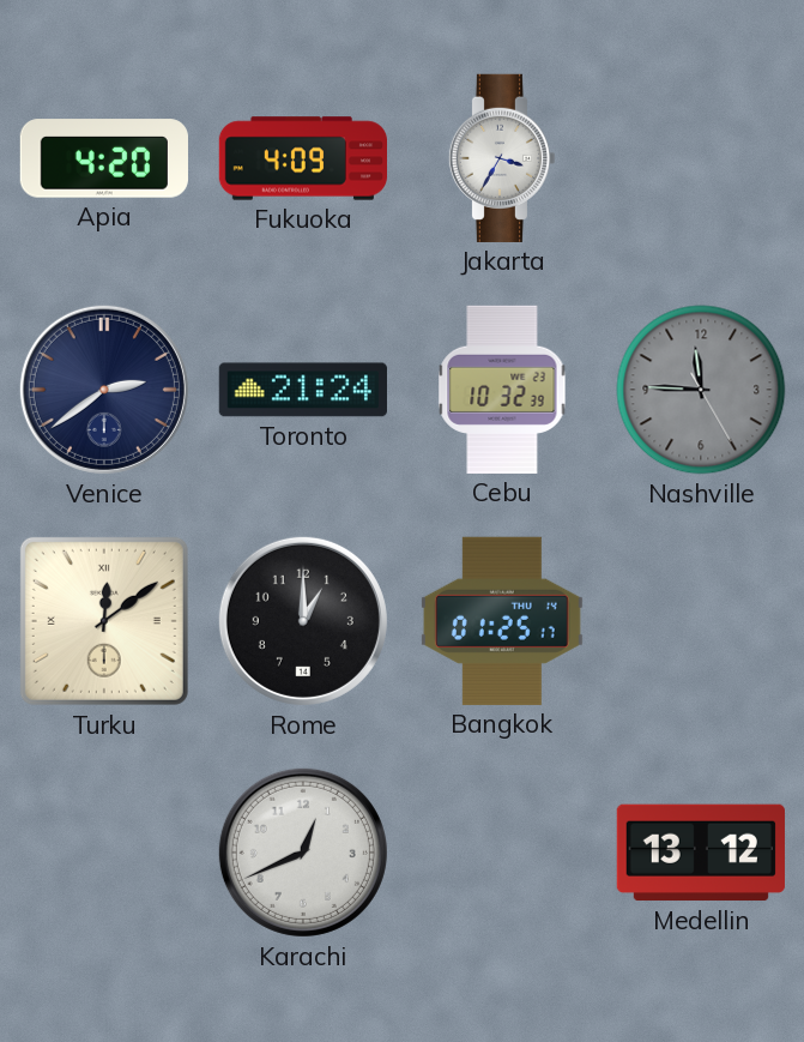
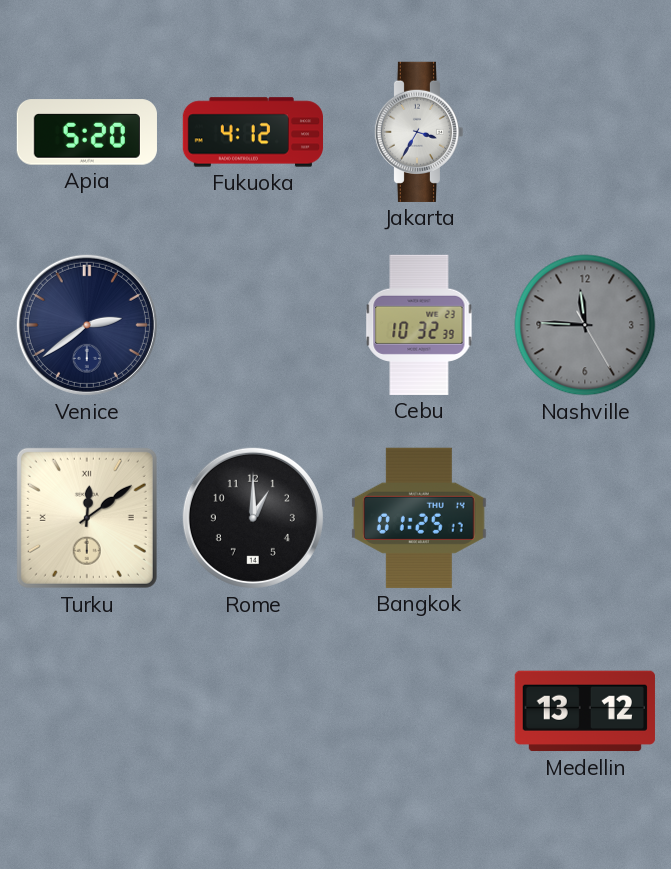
Apia: 4:20 -> 5:20
Fukuoka: 4:09 -> 4:12
Toronto: 21:24 -> none
Karachi: 12:41 -> none
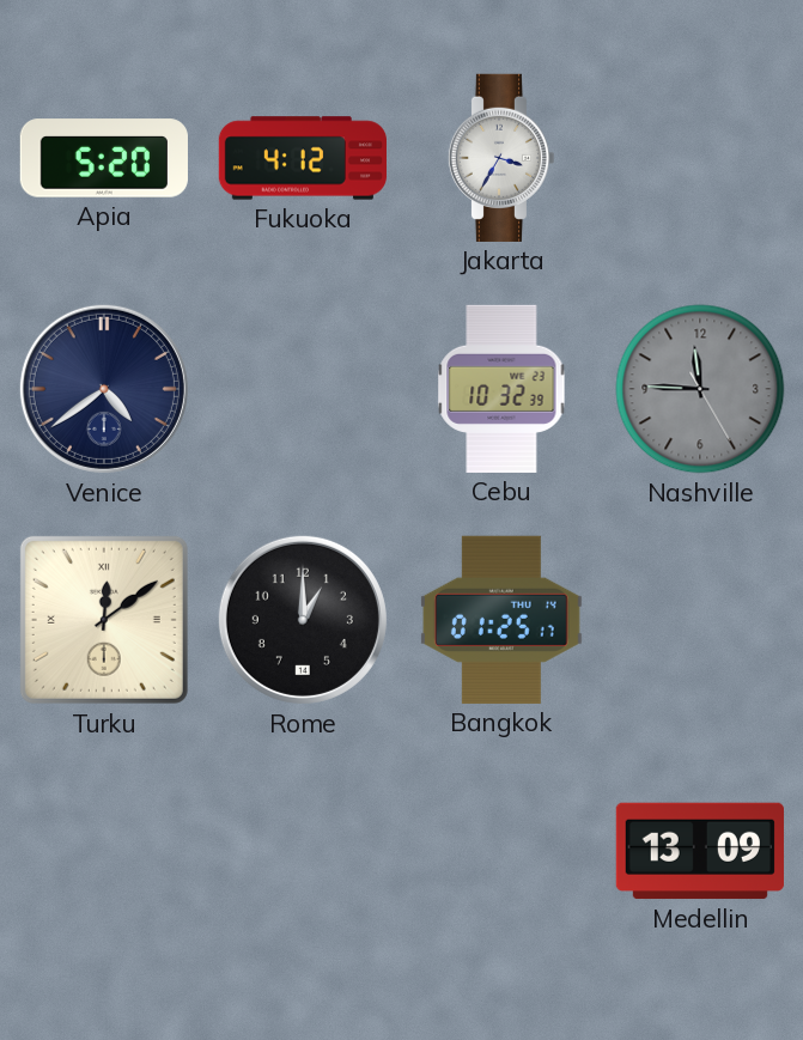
Venice: 2:39 -> 4:39
Medellin: 13:12 -> 13:09
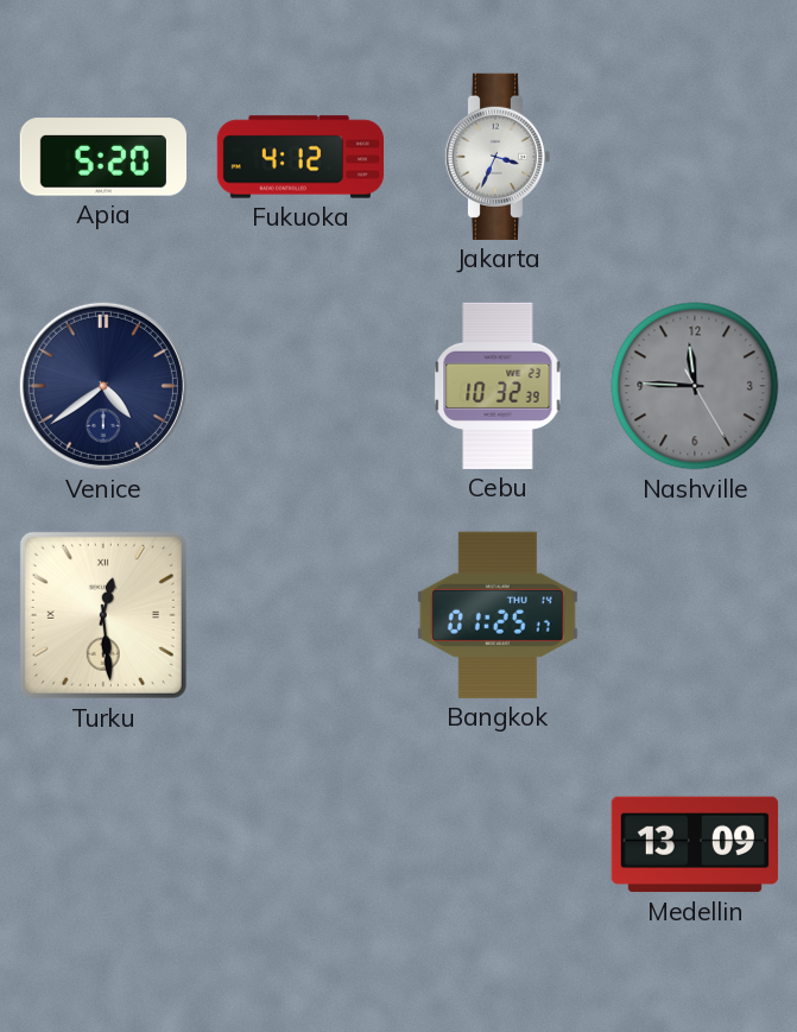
Jakarta: 3:35 -> 3:34
Turku: 12:09 -> 12:29
Rome: 1:00 -> none
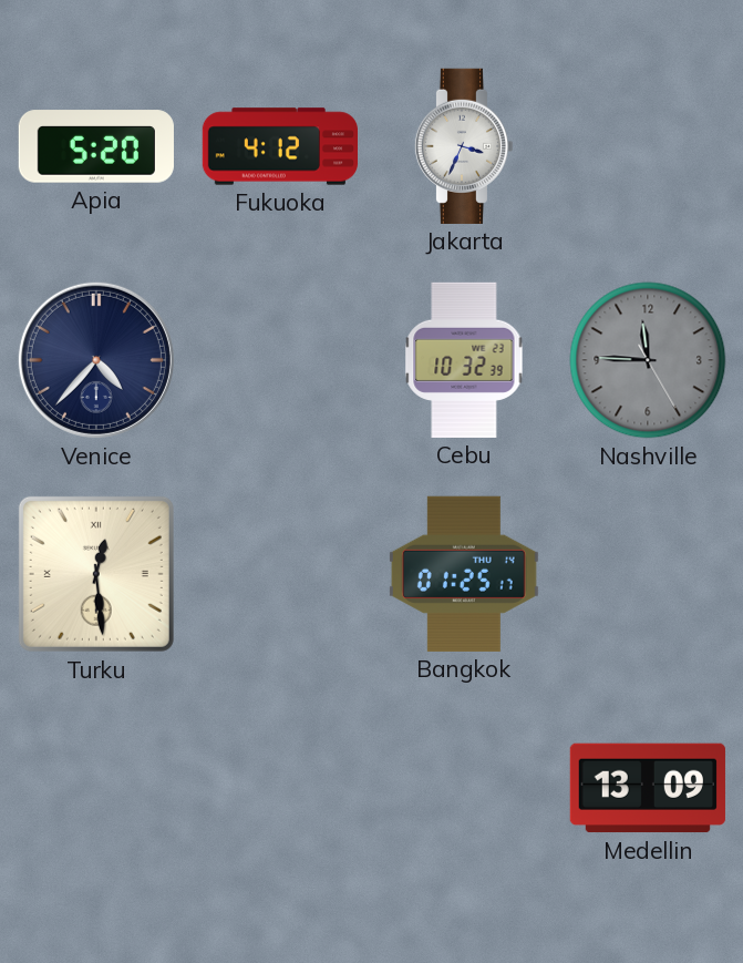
Venice: 4:39 -> 4:37
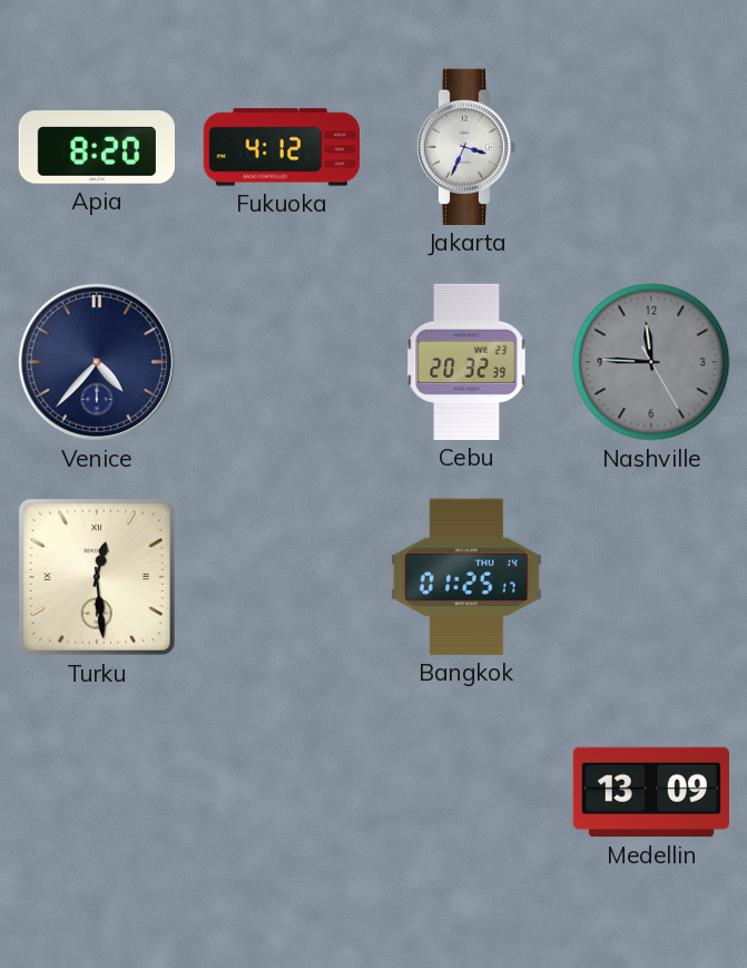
Apia: 5:20 -> 8:20
Cebu: 10:32 -> 20:32
